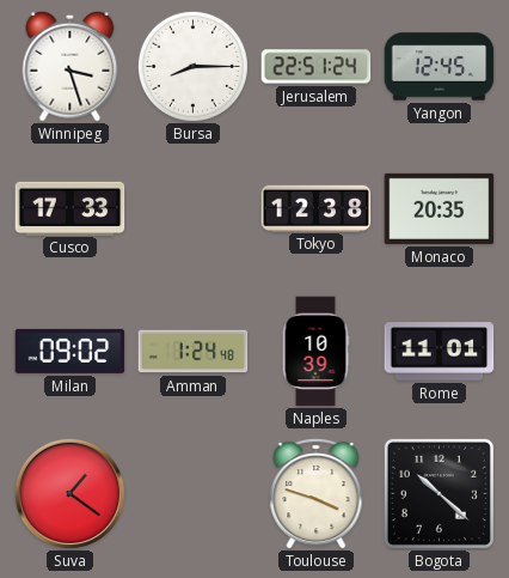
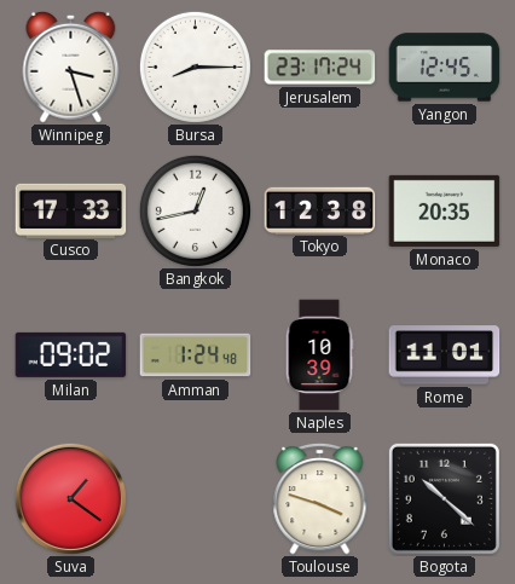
Jerusalem: 22:51 -> 23:17
Bangkok: none -> 12:43
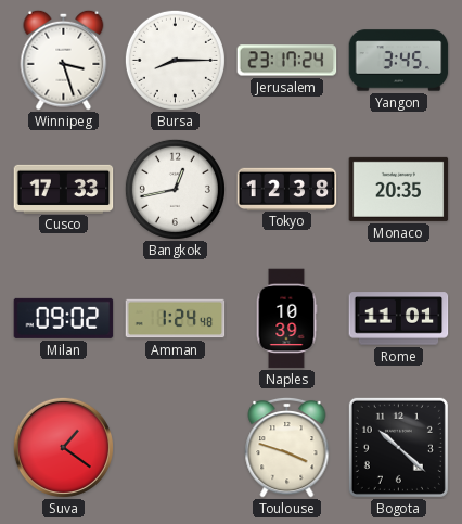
Yangon: 12:45 -> 3:45
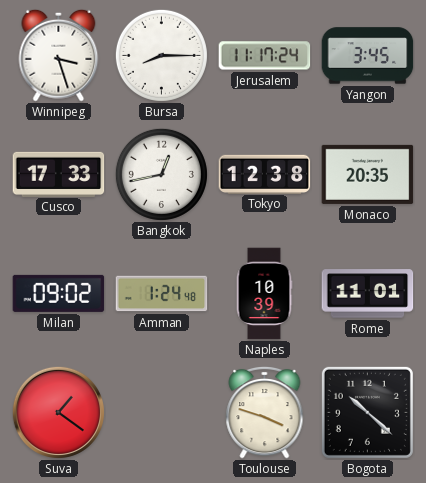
Jerusalem: 23:17 -> 11:17
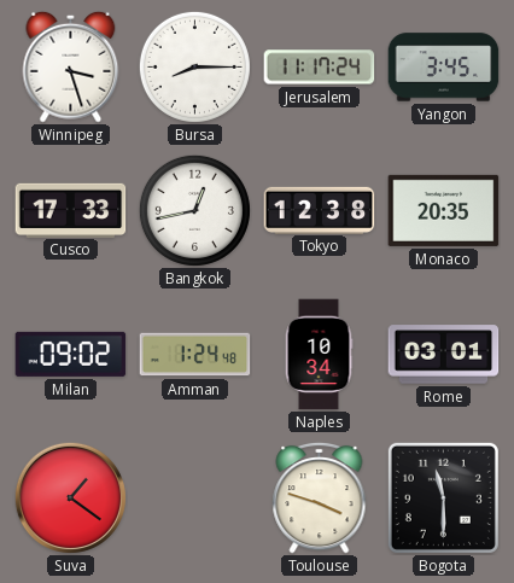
Naples: 10:39 -> 10:34
Rome: 11:01 -> 03:01
Bogota: 10:22 -> 11:30
